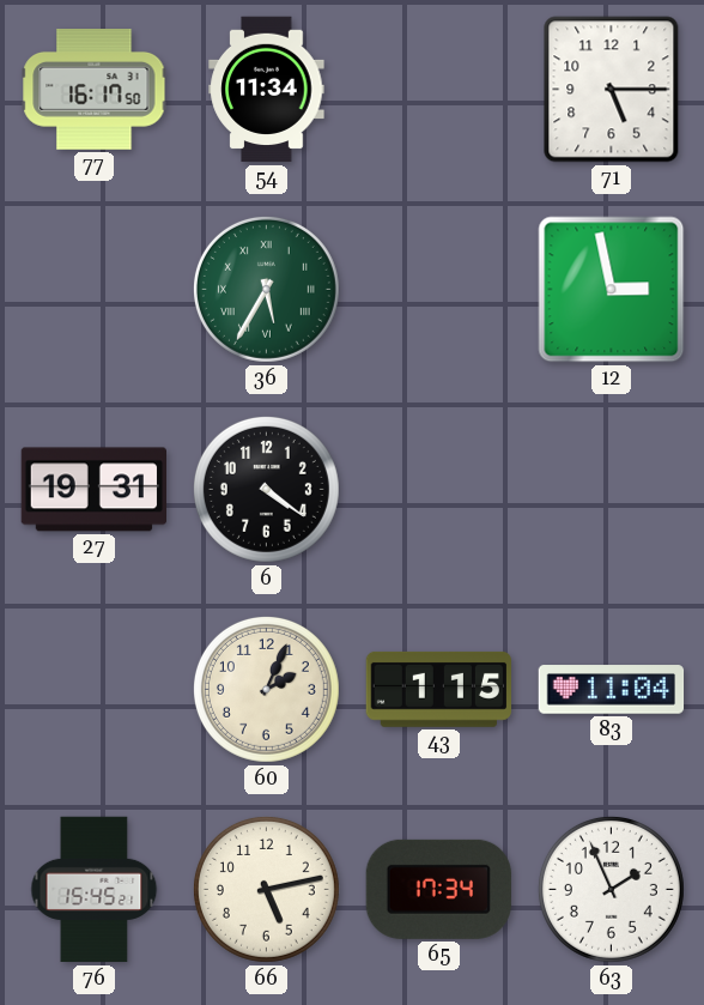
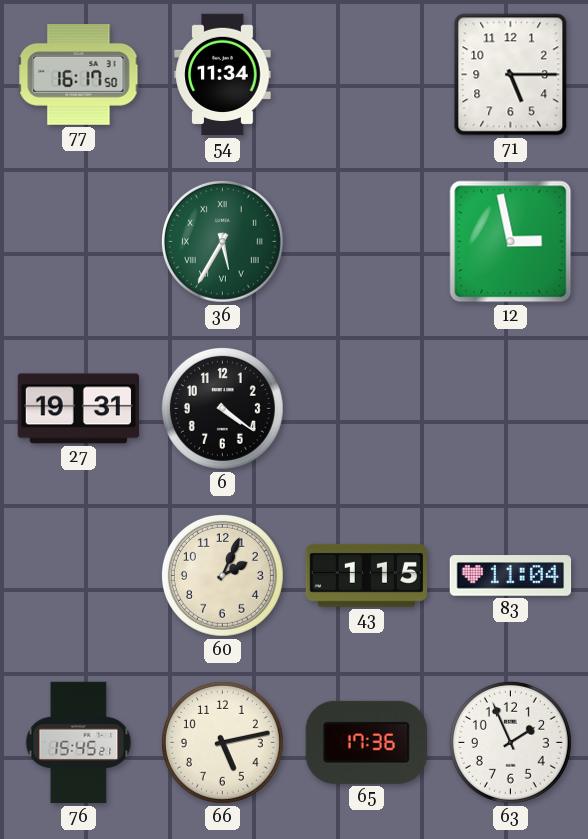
65: 17:34 -> 17:36
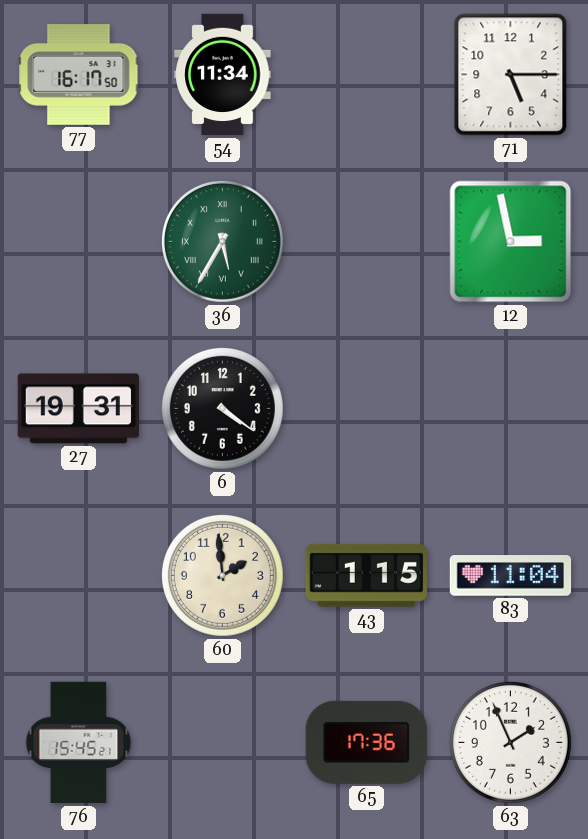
60: 2:04 -> 1:59
66: 5:13 -> none
